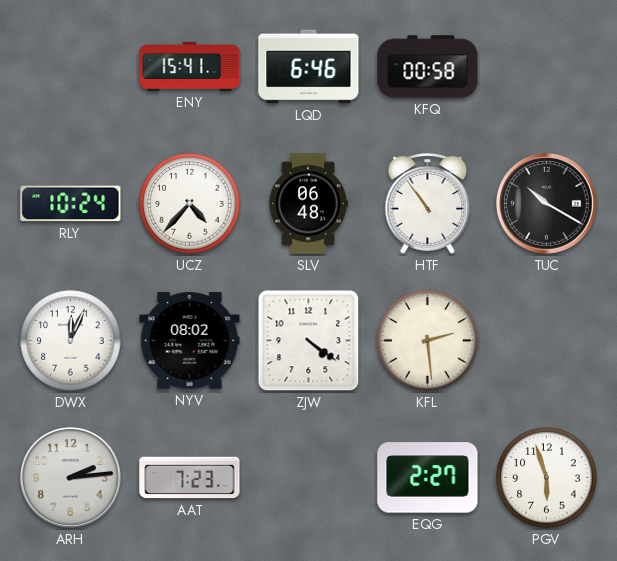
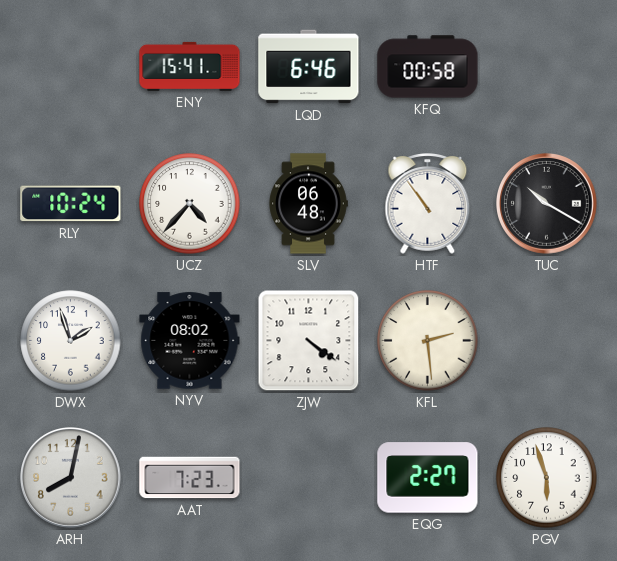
DWX: 12:04 -> 1:57
ARH: 2:14 -> 8:02
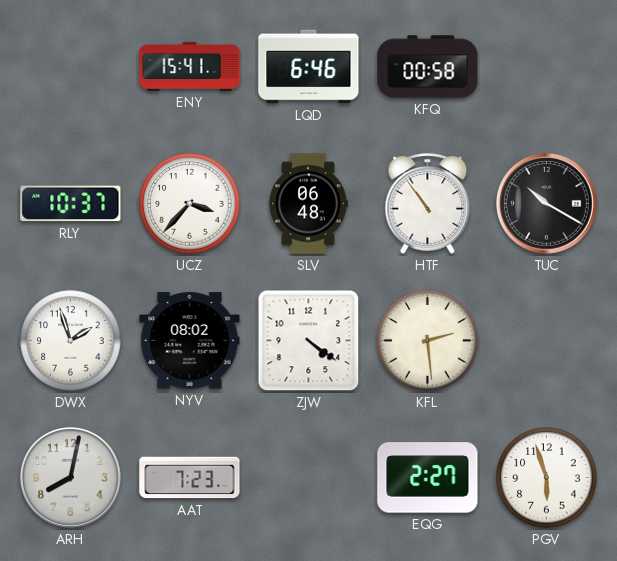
RLY: 10:24 -> 10:37
UCZ: 4:37 -> 3:37
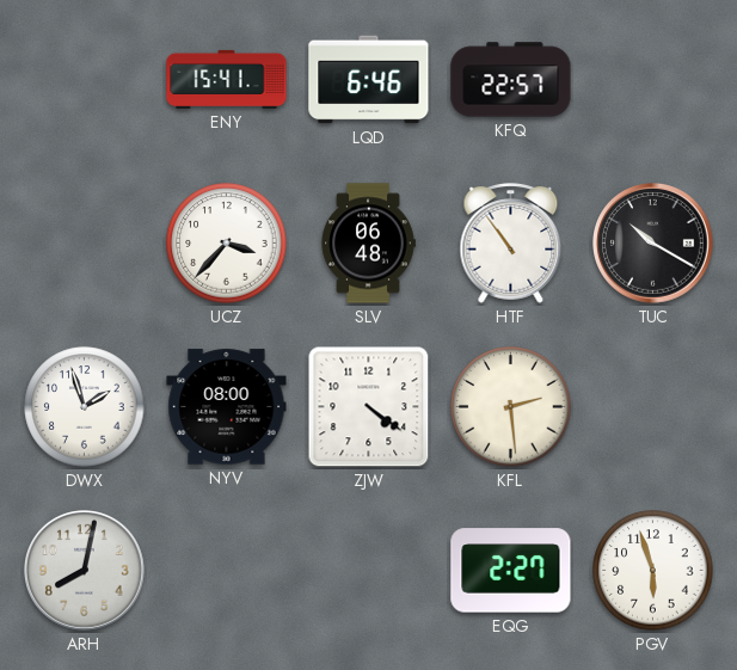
KFQ: 00:58 -> 22:57
RLY: 10:37 -> none
NYV: 08:02 -> 08:00
AAT: 7:23 -> none
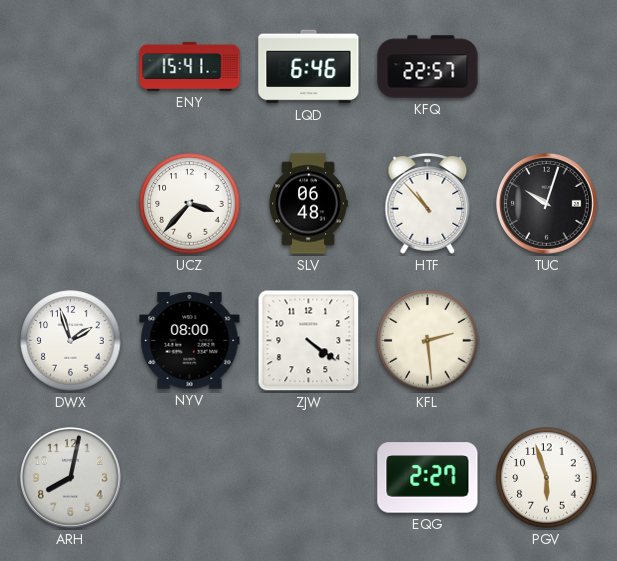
HTF: 10:54 -> 10:53
TUC: 10:20 -> 10:03
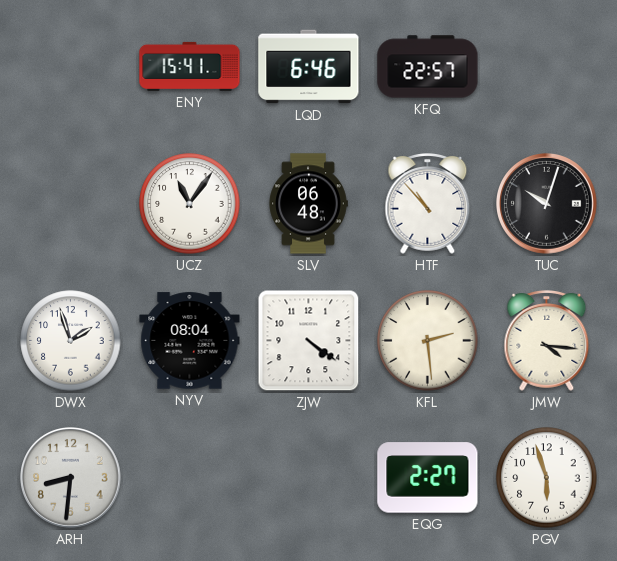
UCZ: 3:37 -> 11:06
NYV: 08:00 -> 08:04
JMW: none -> 4:16
ARH: 8:02 -> 8:31
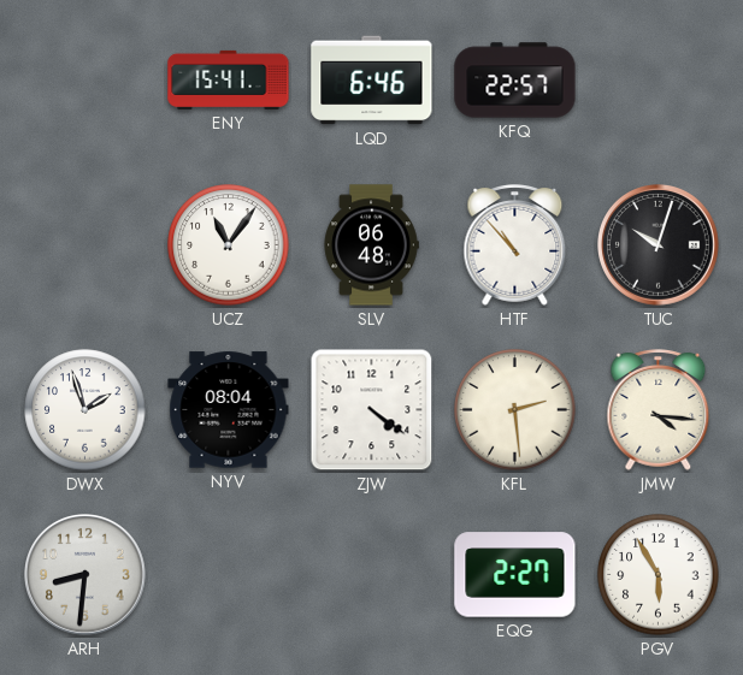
PGV: 5:57 -> 5:55
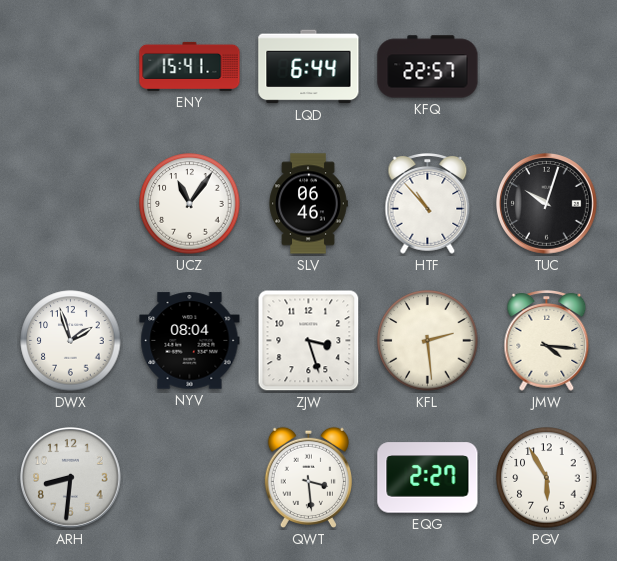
LQD: 6:46 -> 6:44
SLV: 06:48 -> 06:46
ZJW: 4:21 -> 3:27
QWT: none -> 3:29
